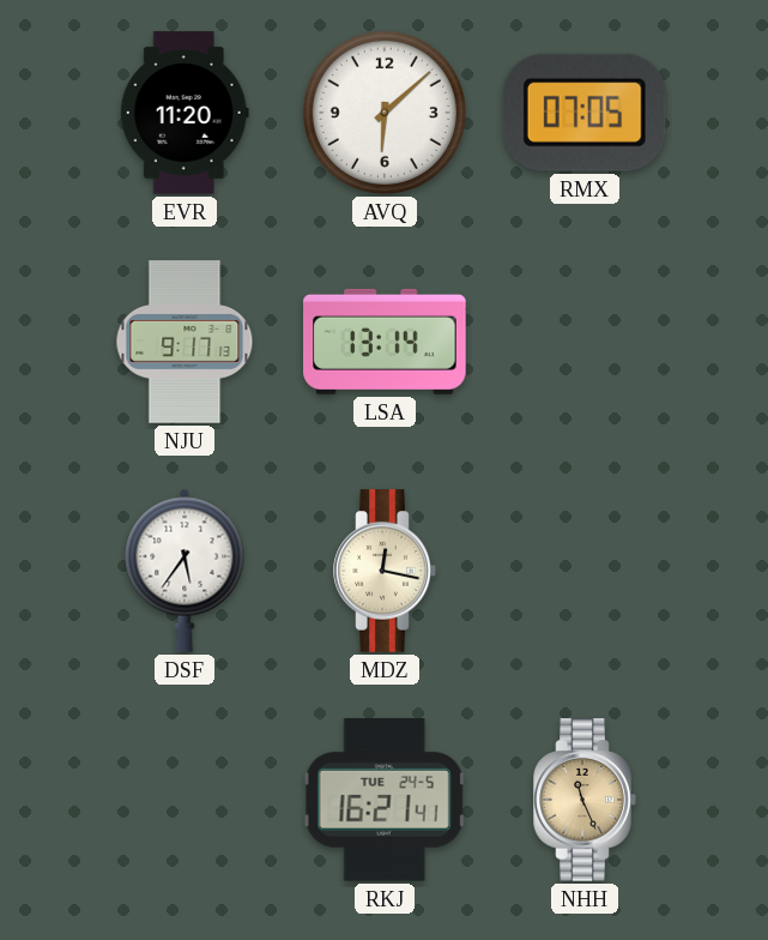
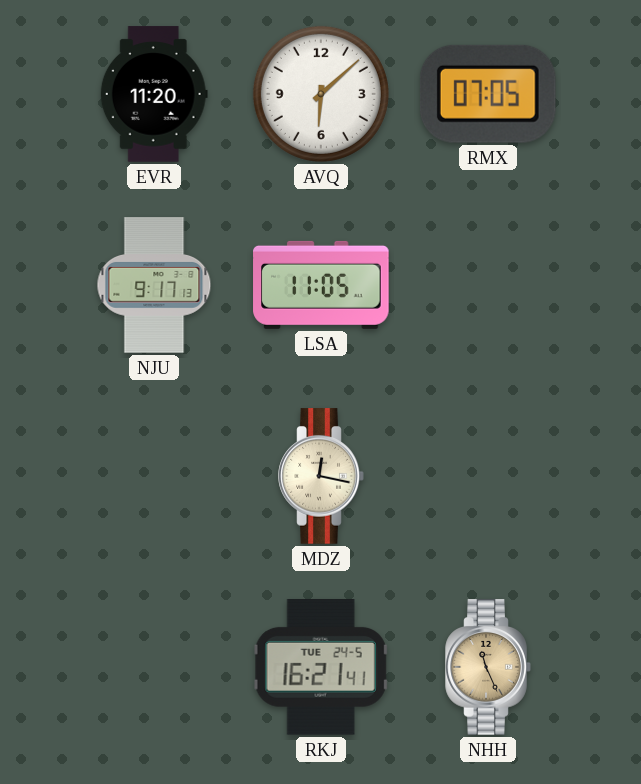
LSA: 13:14 -> 11:05
DSF: 5:36 -> none
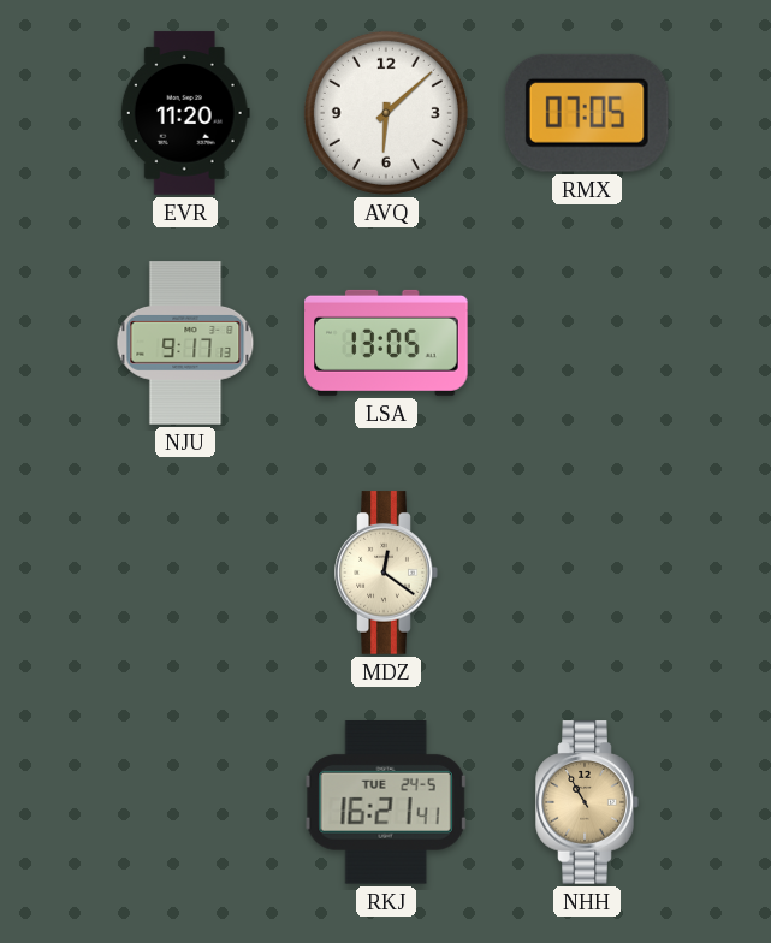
LSA: 11:05 -> 13:05
MDZ: 12:17 -> 12:21
NHH: 11:26 -> 10:55
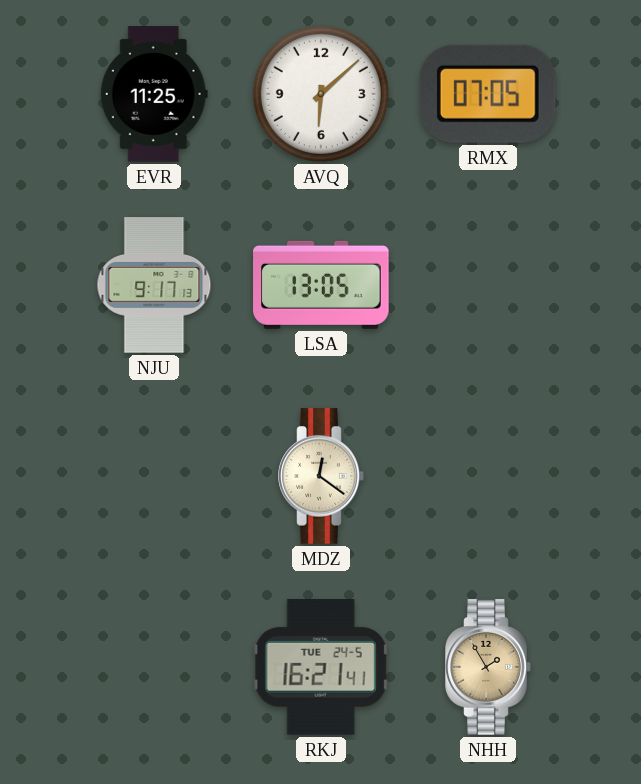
EVR: 11:20 -> 11:25
NHH: 10:55 -> 1:55
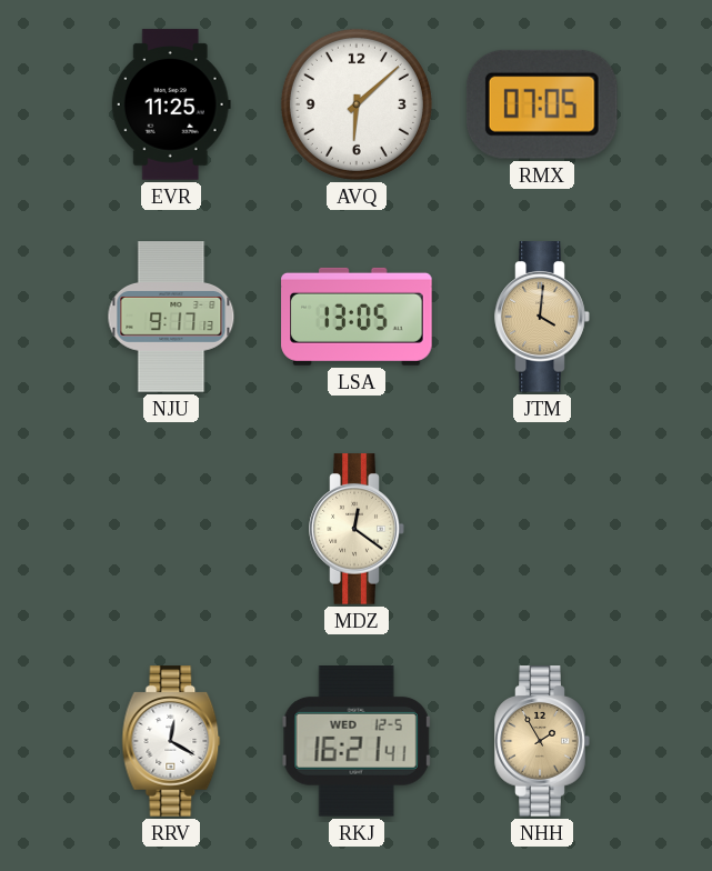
JTM: none -> 4:01
RRV: none -> 12:20
RKJ date: TUE 24-5 -> WED 12-5
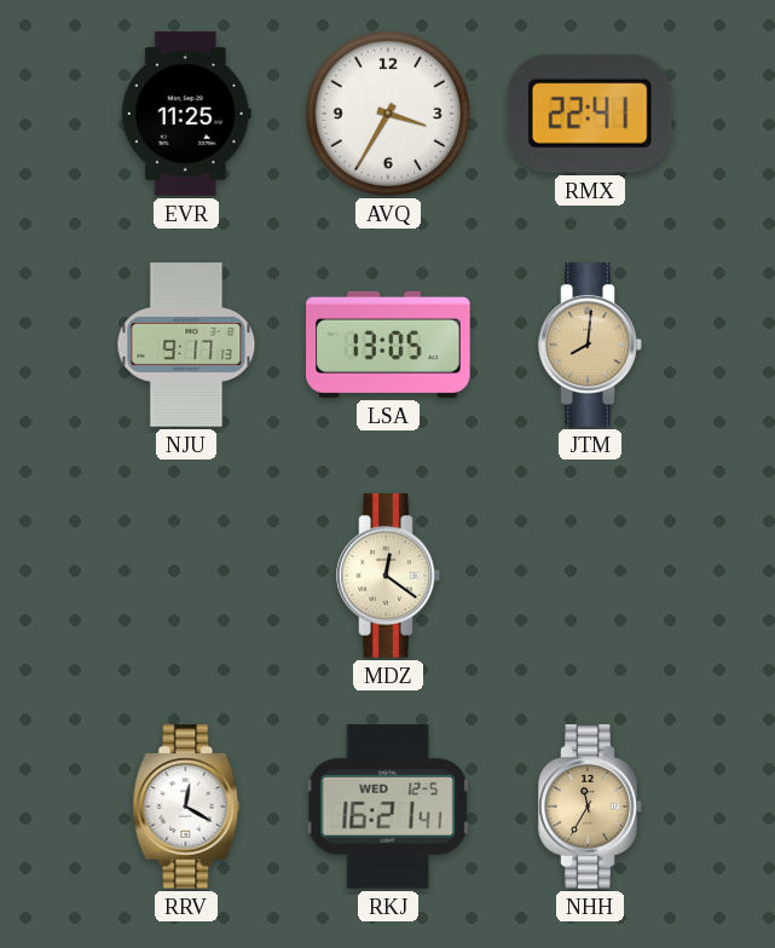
AVQ: 6:08 -> 3:35
RMX: 07:05 -> 22:41
JTM: 4:01 -> 8:01
NHH: 1:55 -> 11:35
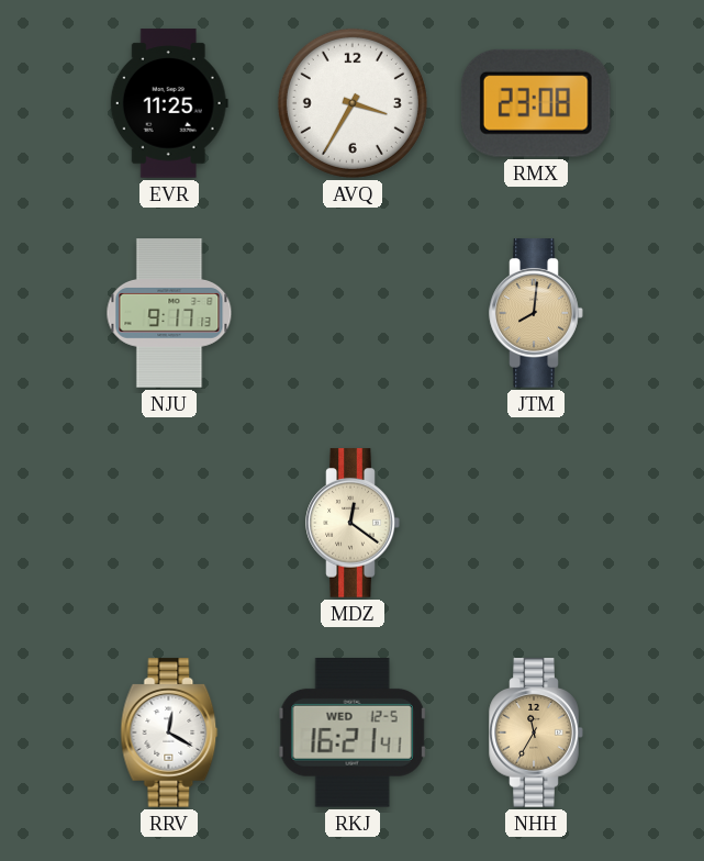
RMX: 22:41 -> 23:08
LSA: 13:05 -> none
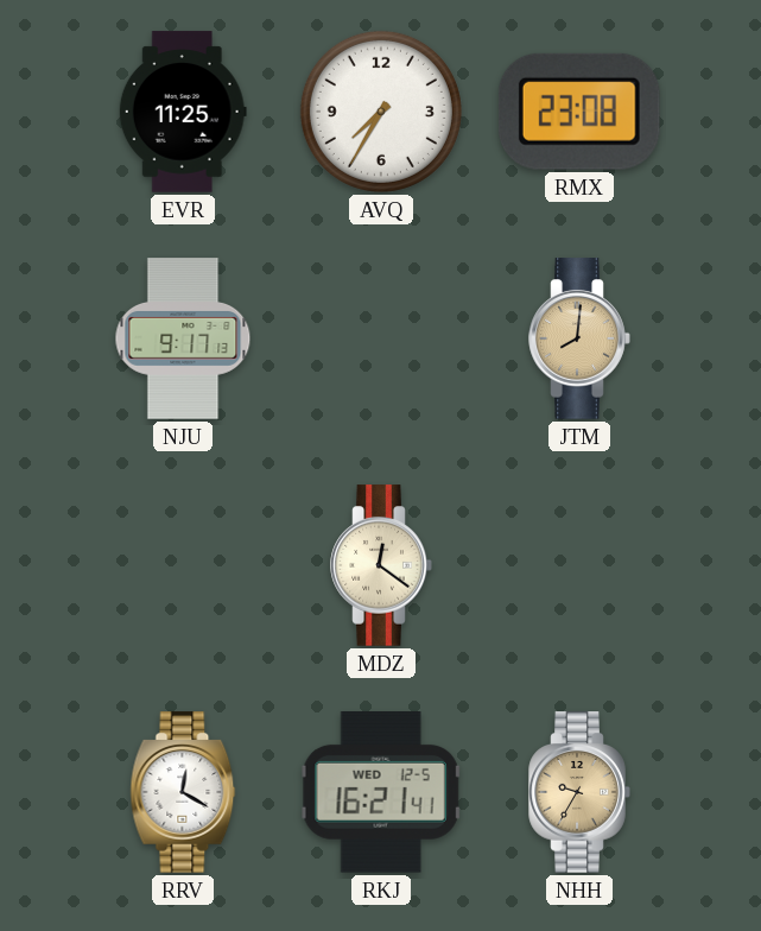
AVQ: 3:35 -> 7:35
NHH: 11:35 -> 9:35
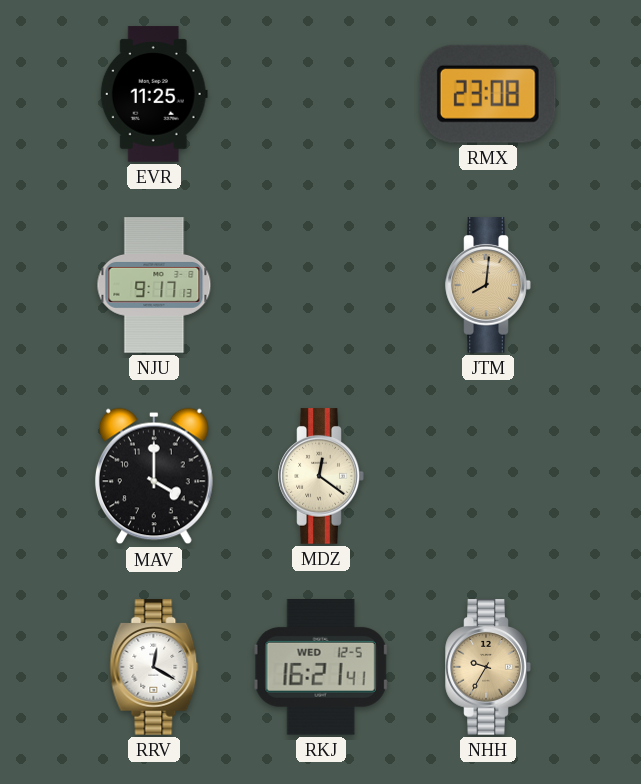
AVQ: 7:35 -> none
MAV: none -> 4:00
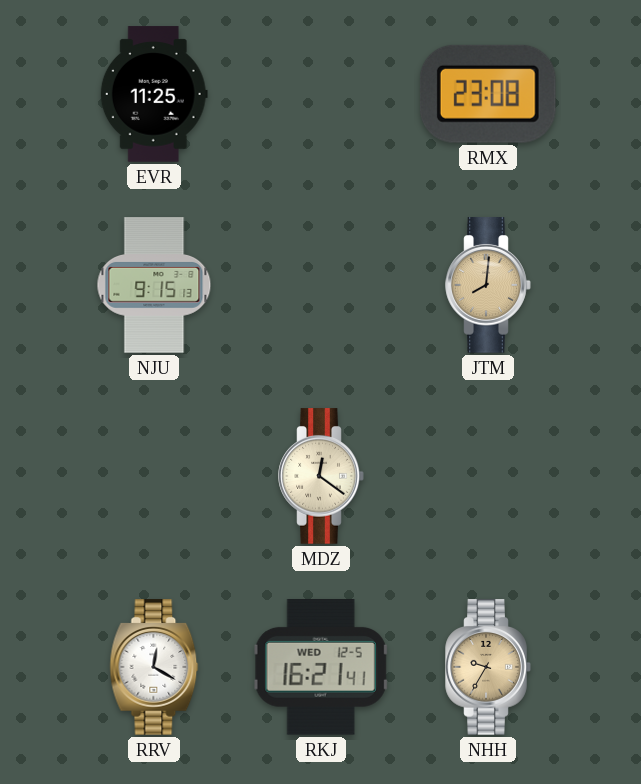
NJU: 9:17 -> 9:15
MAV: 4:00 -> none
